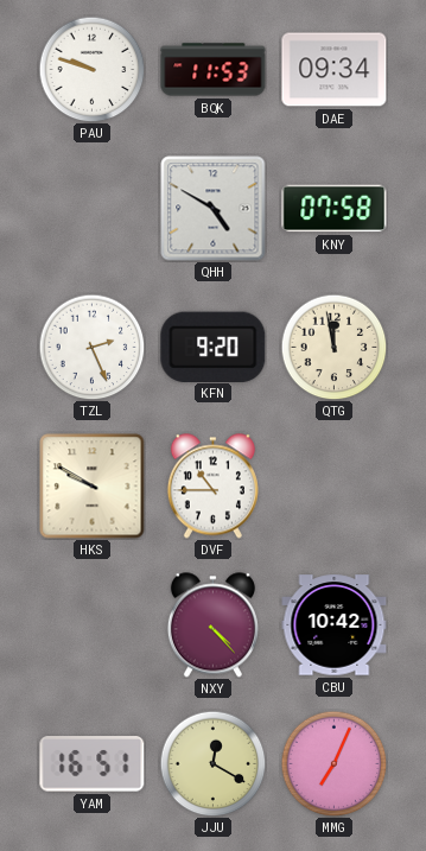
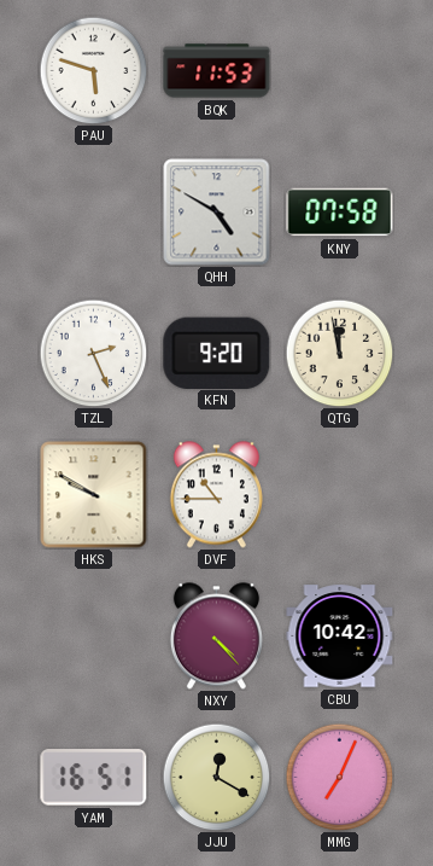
PAU: 9:48 -> 5:48
DAE: 09:34 -> none
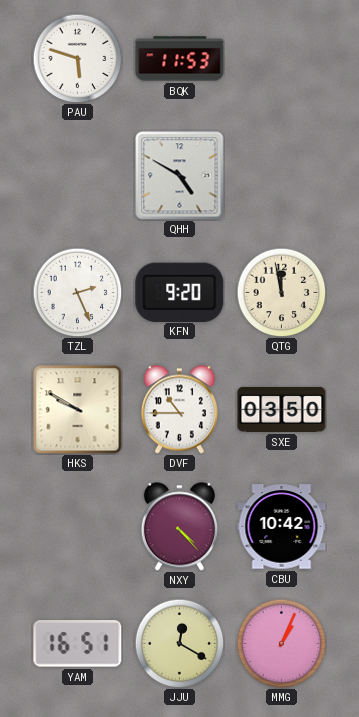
KNY: 07:58 -> none
SXE: none -> 03:50
MMG: 7:04 -> 1:04
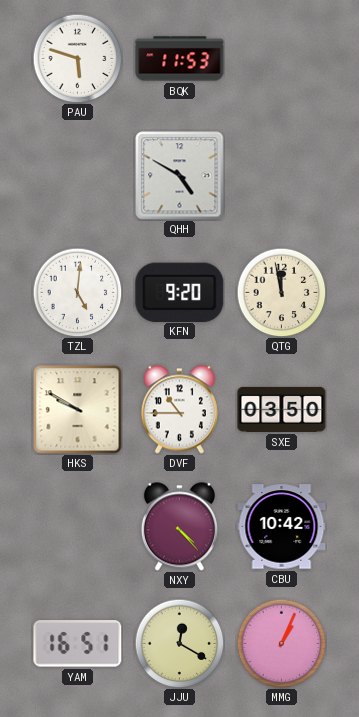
TZL: 2:26 -> 5:01
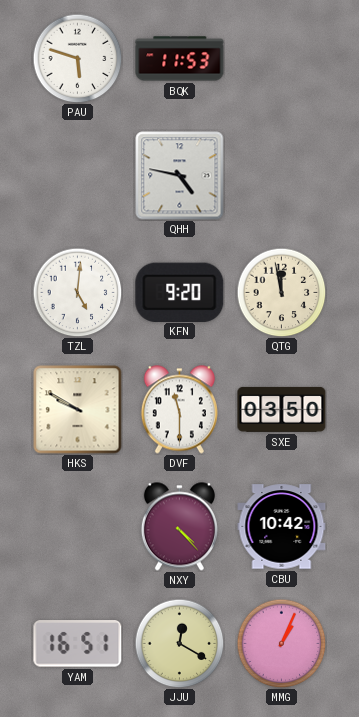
QHH: 4:50 -> 4:47
DVF: 10:45 -> 11:30
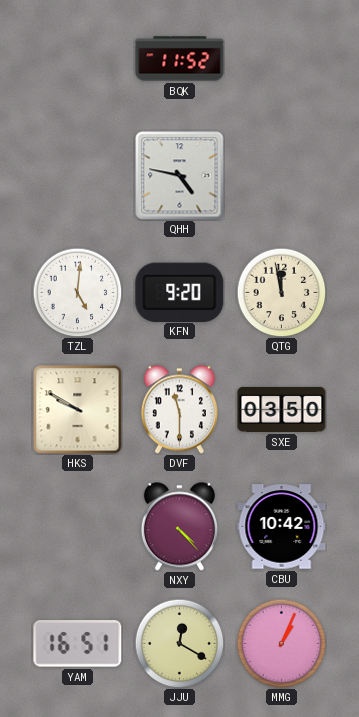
PAU: 5:48 -> none
BQK: 11:53 -> 11:52
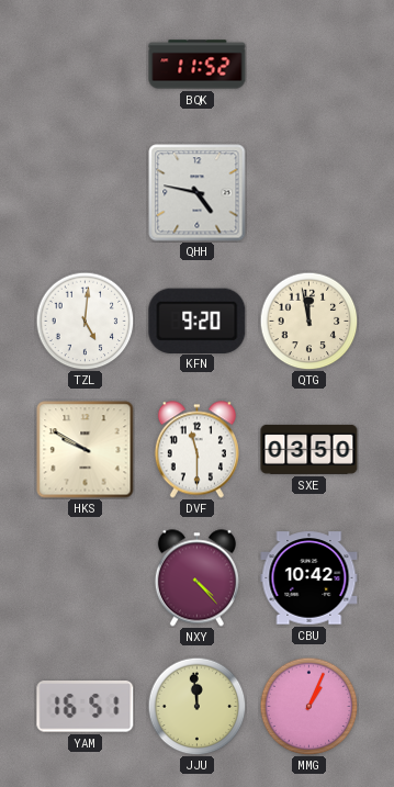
JJU: 12:20 -> 11:59
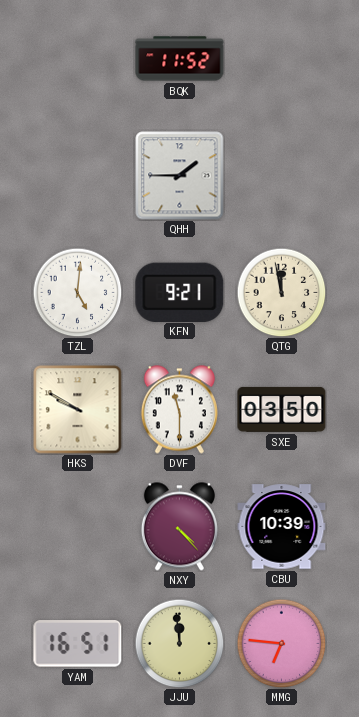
QHH: 4:47 -> 1:45
KFN: 9:20 -> 9:21
CBU: 10:42 -> 10:39
MMG: 1:04 -> 6:46
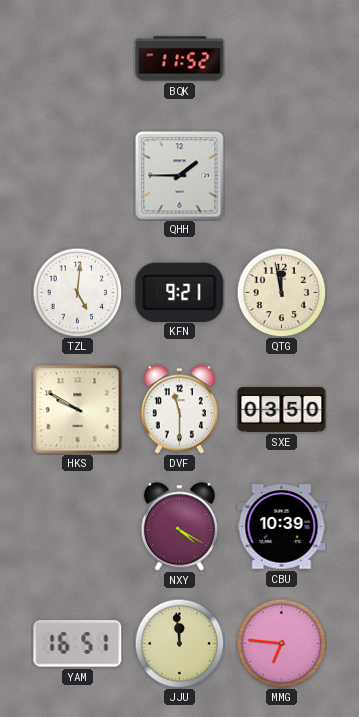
NXY: 4:23 -> 4:20
